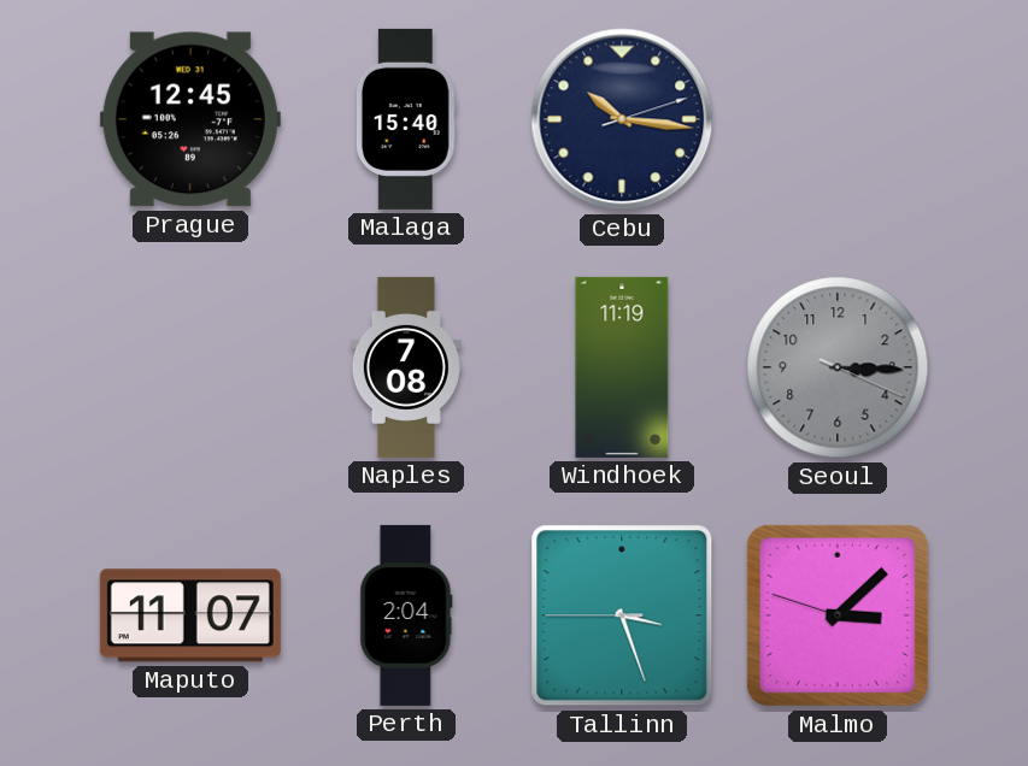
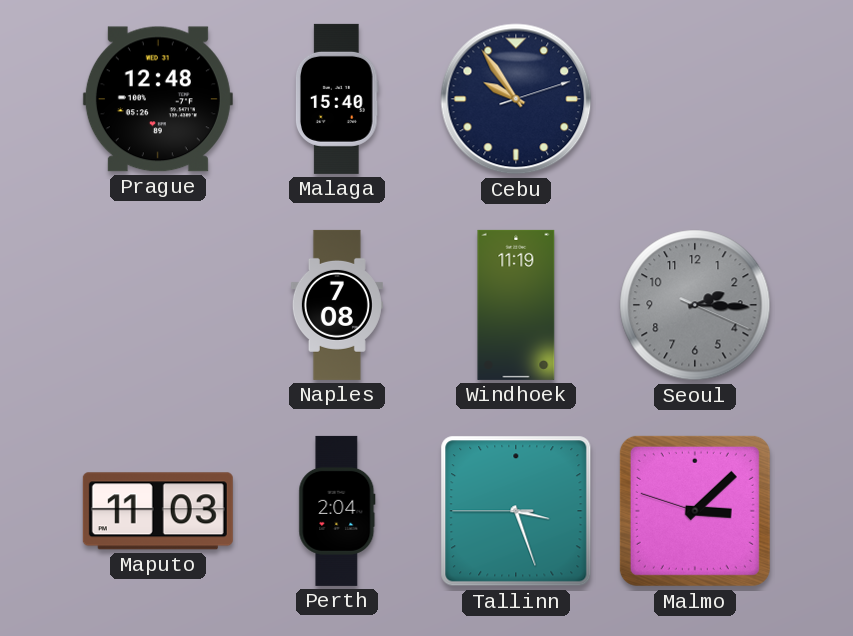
Prague: 12:45 -> 12:48
Cebu: 10:16 -> 9:54
Seoul: 3:15 -> 2:15
Maputo: 11:07 -> 11:03
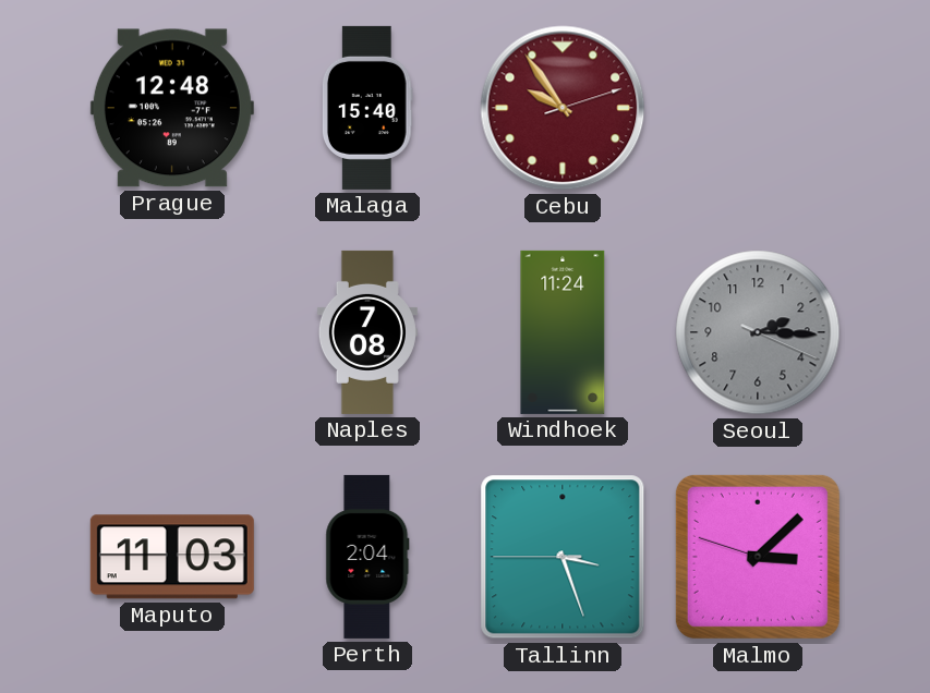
Cebu dial: navy -> burgundy
Windhoek: 11:19 -> 11:24
